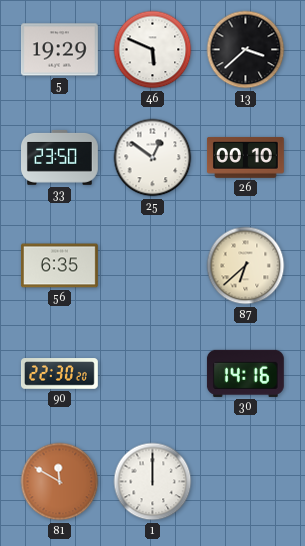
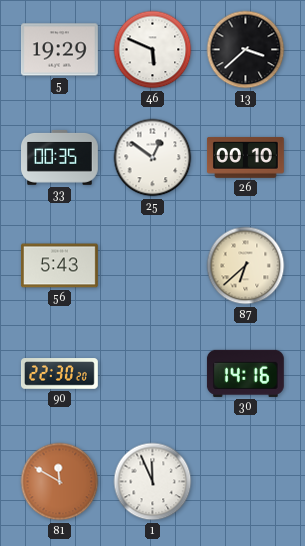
33: 23:50 -> 00:35
56: 6:35 -> 5:43
1: 12:00 -> 11:56
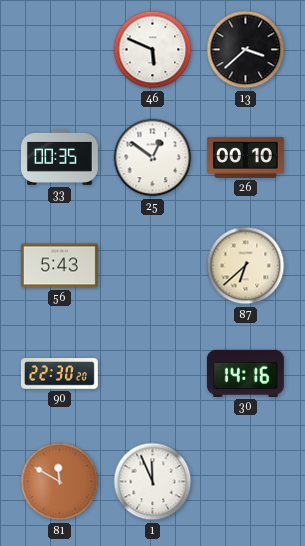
5: 19:29 -> none
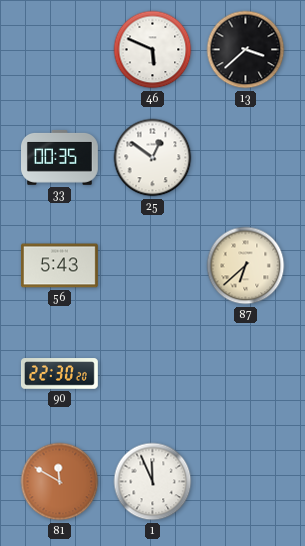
26: 00:10 -> none
30: 14:16 -> none
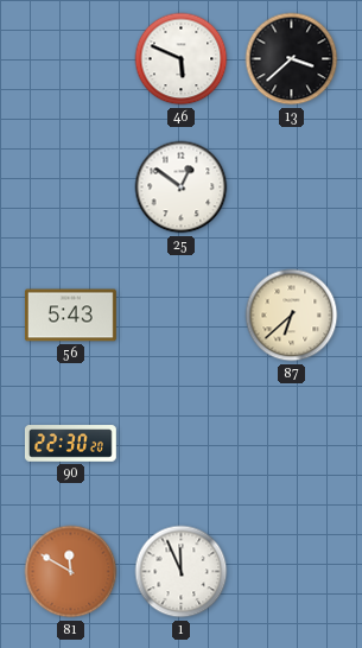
33: 00:35 -> none
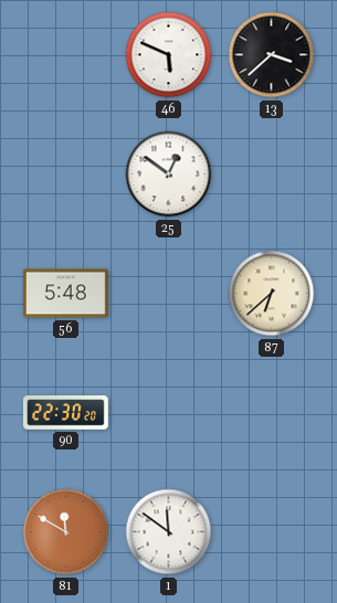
56: 5:43 -> 5:48
1: 11:56 -> 11:51
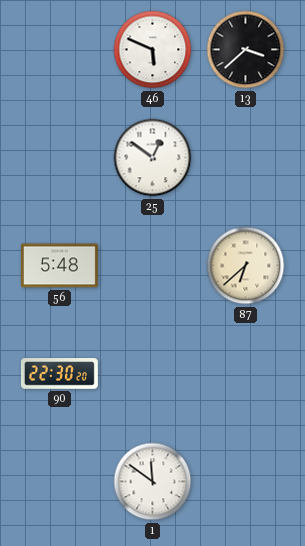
81: 11:50 -> none
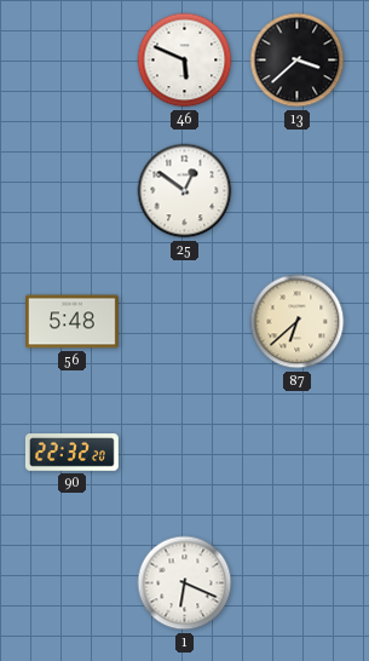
90: 22:30 -> 22:32
1: 11:51 -> 6:19
